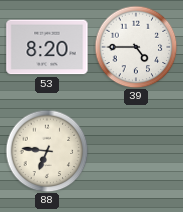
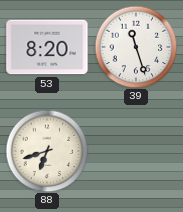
39: 4:45 -> 11:27
88: 6:46 -> 6:42
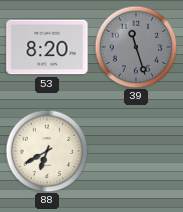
39 dial: white -> grey
88: 6:42 -> 6:40
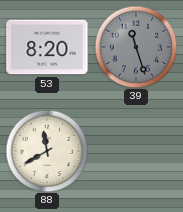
88: 6:40 -> 11:40
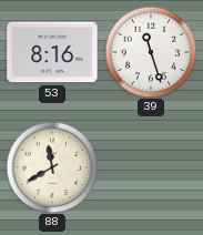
53: 8:20 -> 8:16
39 dial: grey -> white
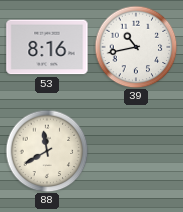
39: 11:27 -> 10:43
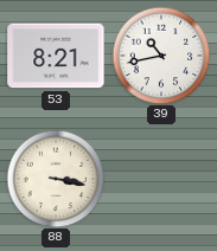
53: 8:16 -> 8:21
88: 11:40 -> 3:17
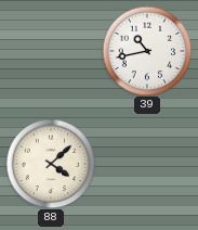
53: 8:21 -> none
88: 3:17 -> 4:08
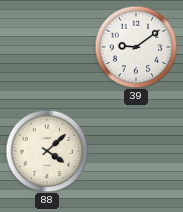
39: 10:43 -> 9:09
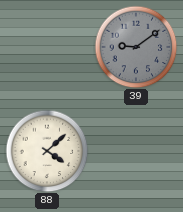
39 dial: white -> grey
